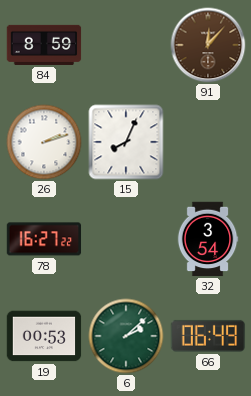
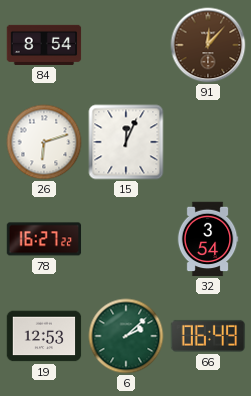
84: 8:59 -> 8:54
26: 2:12 -> 6:12
15: 8:04 -> 12:04
19: 00:53 -> 12:53
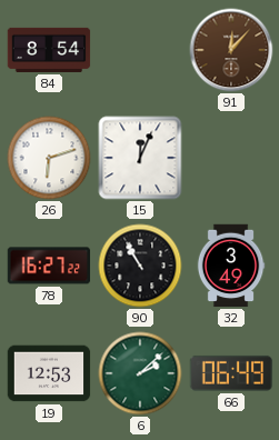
90: none -> 10:55
32: 3:54 -> 3:49
